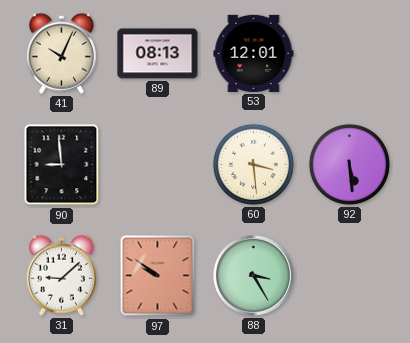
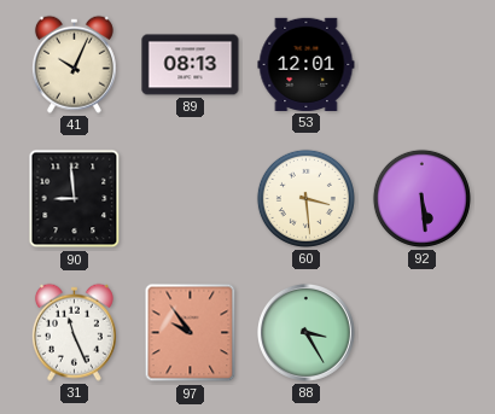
31: 9:08 -> 11:26
97: 9:51 -> 9:54
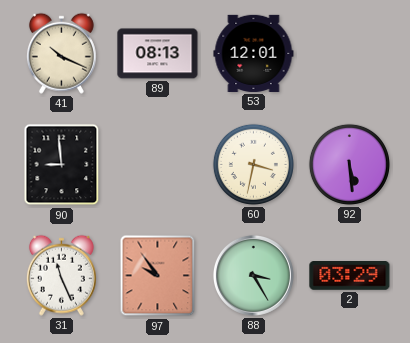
41: 10:04 -> 10:19
60: 3:29 -> 3:32
2: none -> 03:29
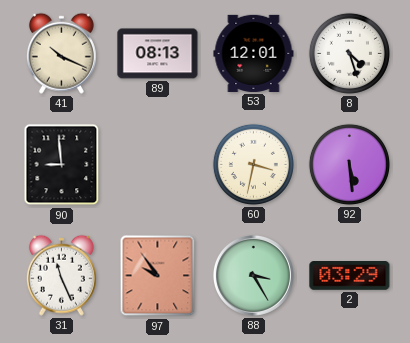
8: none -> 4:27
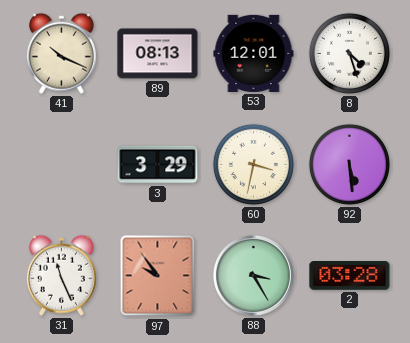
90: 8:59 -> none
3: none -> 3:29
2: 03:29 -> 03:28
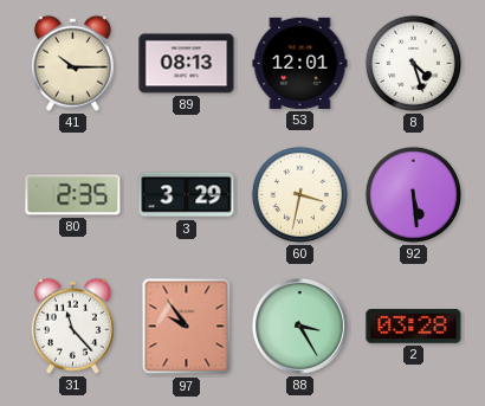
41: 10:19 -> 10:15
80: none -> 2:35
31: 11:26 -> 11:23
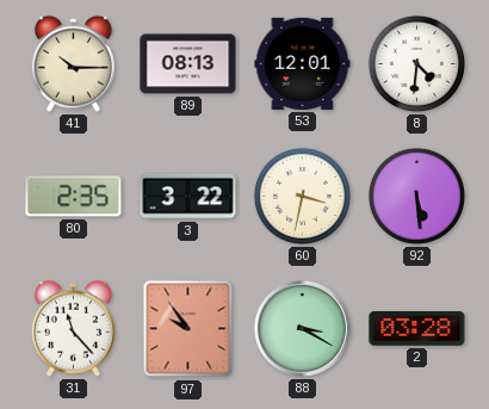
8: 4:27 -> 4:31
3: 3:29 -> 3:22
88: 3:25 -> 3:20
